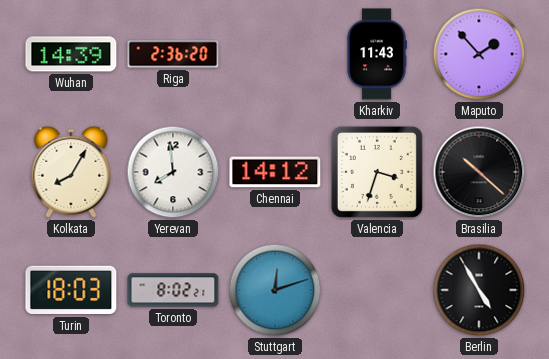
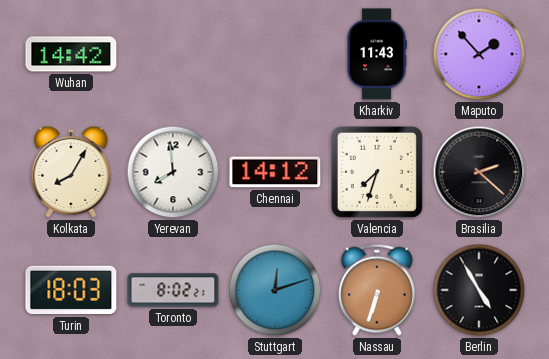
Wuhan: 14:39 -> 14:42
Riga: 2:36 -> none
Valencia: 3:33 -> 7:33
Brasilia: 10:22 -> 2:22
Nassau: none -> 6:33
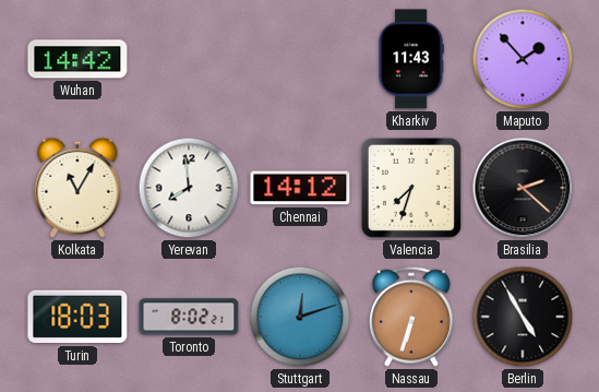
Kolkata: 8:05 -> 11:05
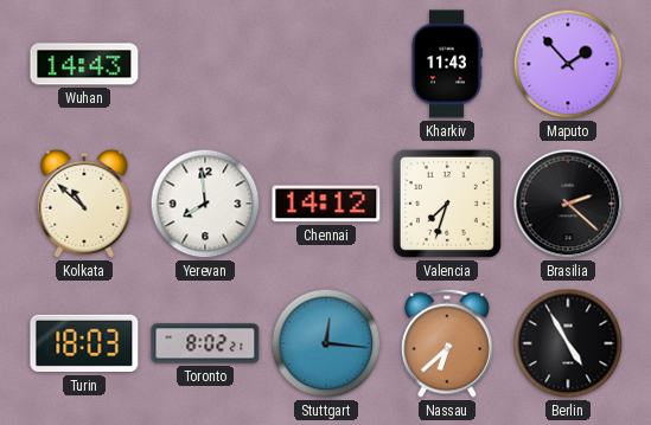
Wuhan: 14:42 -> 14:43
Kolkata: 11:05 -> 10:52
Stuttgart: 12:12 -> 12:16
Nassau: 6:33 -> 6:38
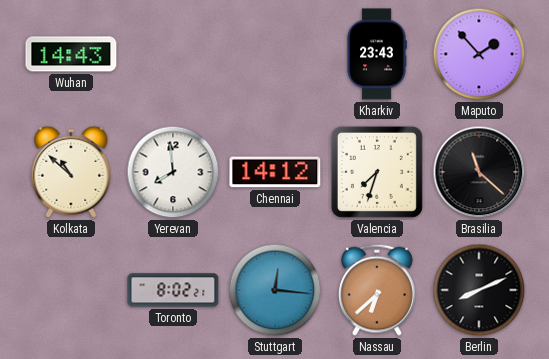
Kharkiv: 11:43 -> 23:43
Brasilia: 2:22 -> 11:22
Turin: 18:03 -> none
Berlin: 4:55 -> 8:11
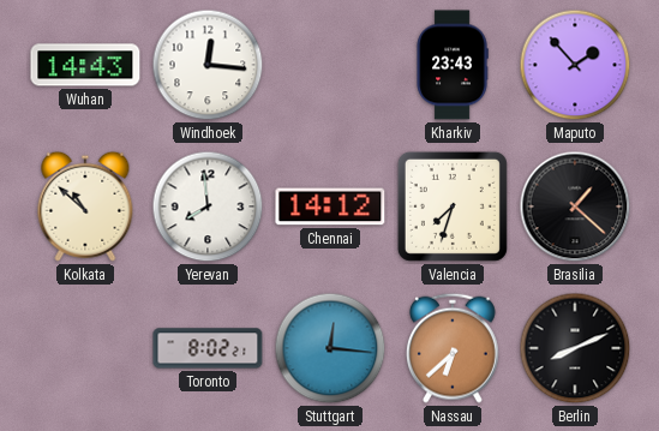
Windhoek: none -> 12:16
Brasilia: 11:22 -> 1:22
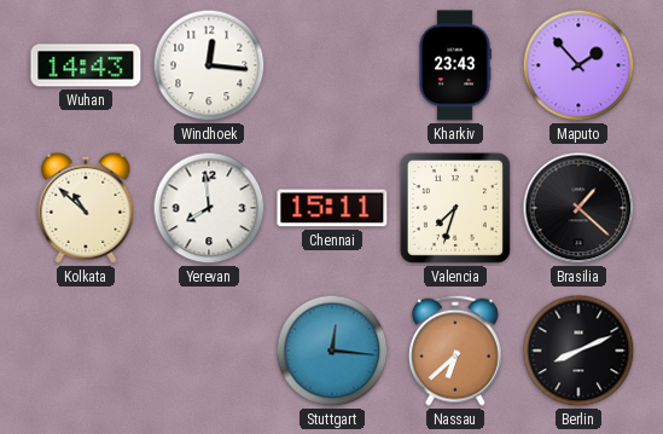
Chennai: 14:12 -> 15:11
Toronto: 8:02 -> none
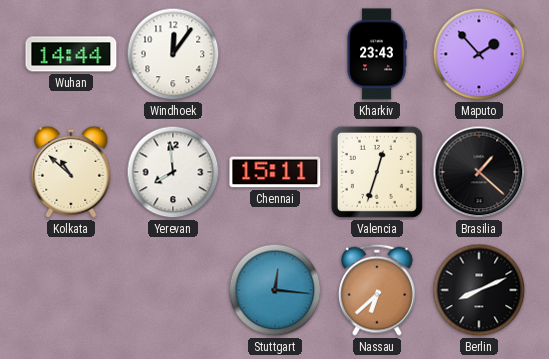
Wuhan: 14:43 -> 14:44
Windhoek: 12:16 -> 12:06
Valencia: 7:33 -> 12:33
